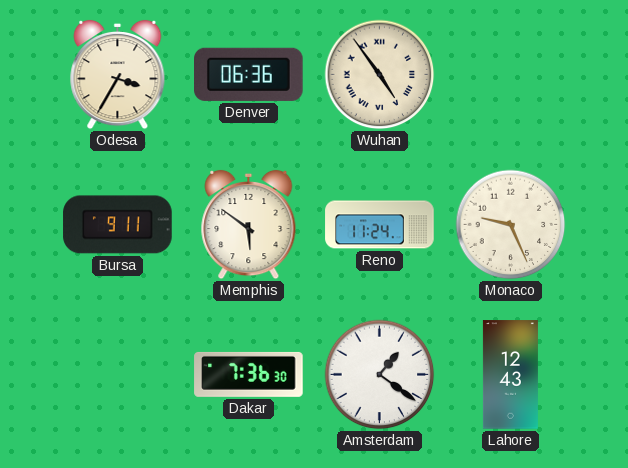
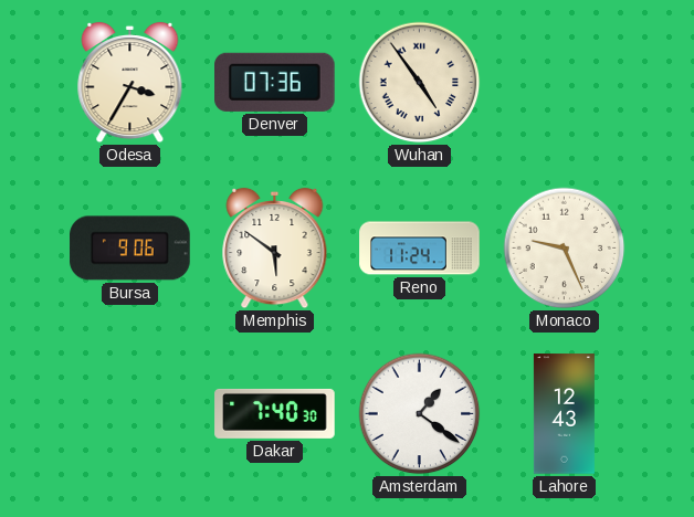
Denver: 06:36 -> 07:36
Bursa: 9:11 -> 9:06
Dakar: 7:36 -> 7:40
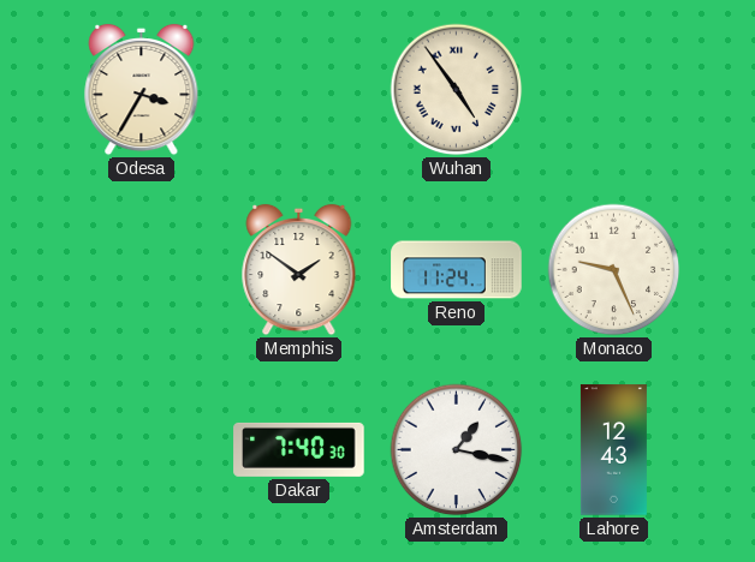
Denver: 07:36 -> none
Bursa: 9:06 -> none
Memphis: 5:51 -> 1:51
Amsterdam: 1:21 -> 1:17
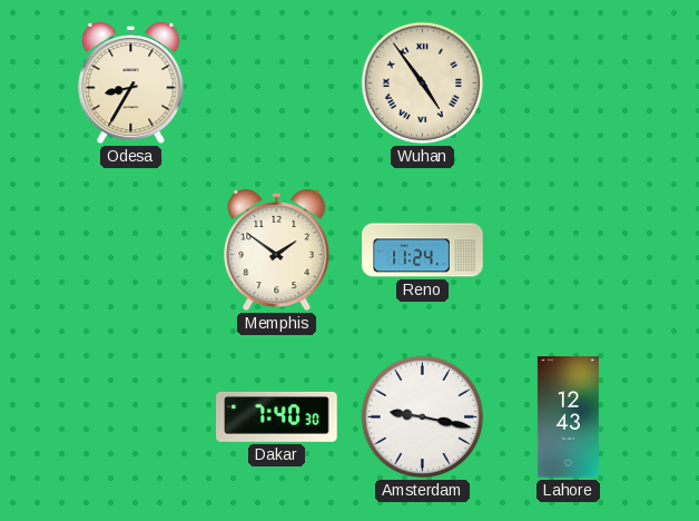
Odesa: 3:35 -> 8:35
Monaco: 9:26 -> none
Amsterdam: 1:17 -> 9:17
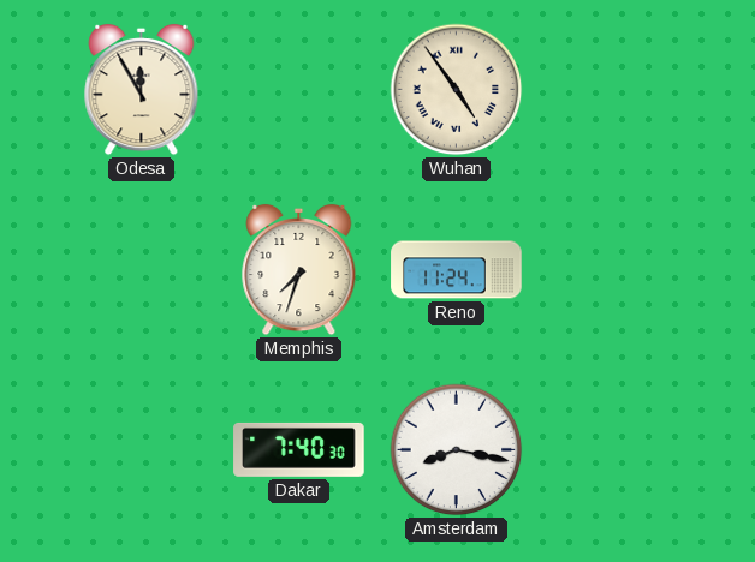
Odesa: 8:35 -> 11:55
Memphis: 1:51 -> 7:33
Amsterdam: 9:17 -> 8:17
Lahore: 12:43 -> none
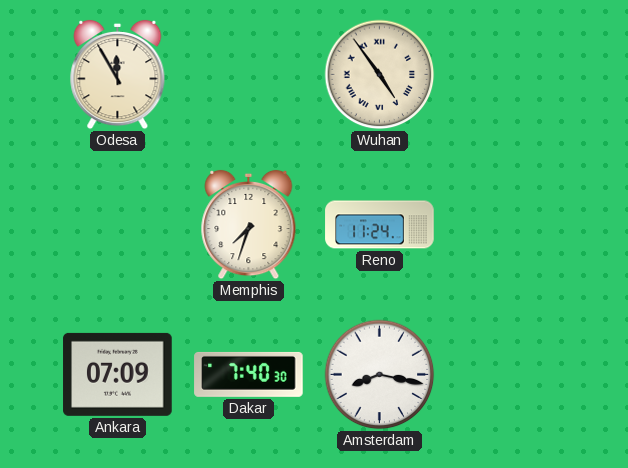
Ankara: none -> 07:09
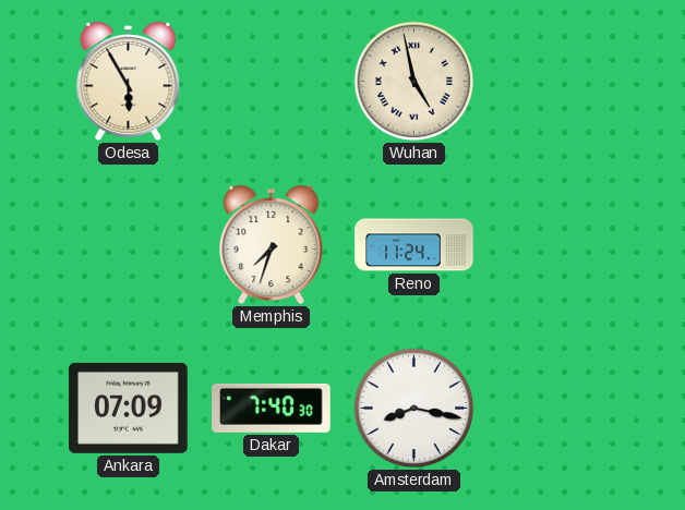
Odesa: 11:55 -> 5:55
Wuhan: 4:54 -> 4:58
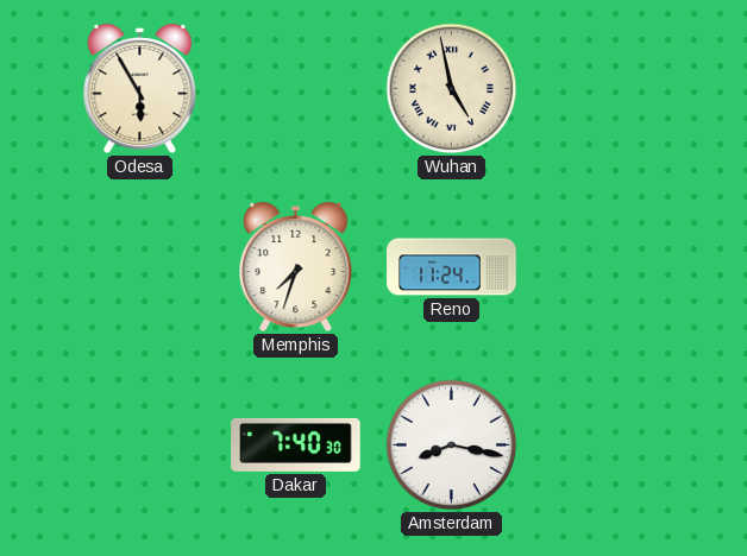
Ankara: 07:09 -> none
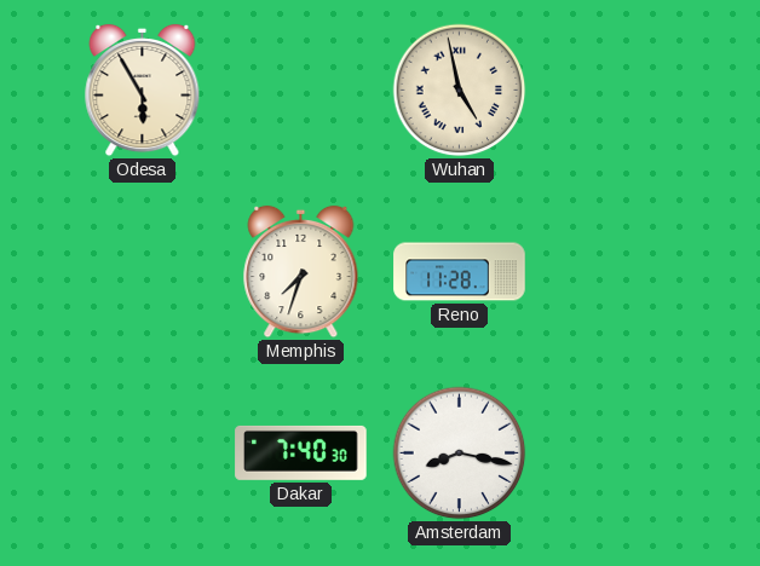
Reno: 11:24 -> 11:28
